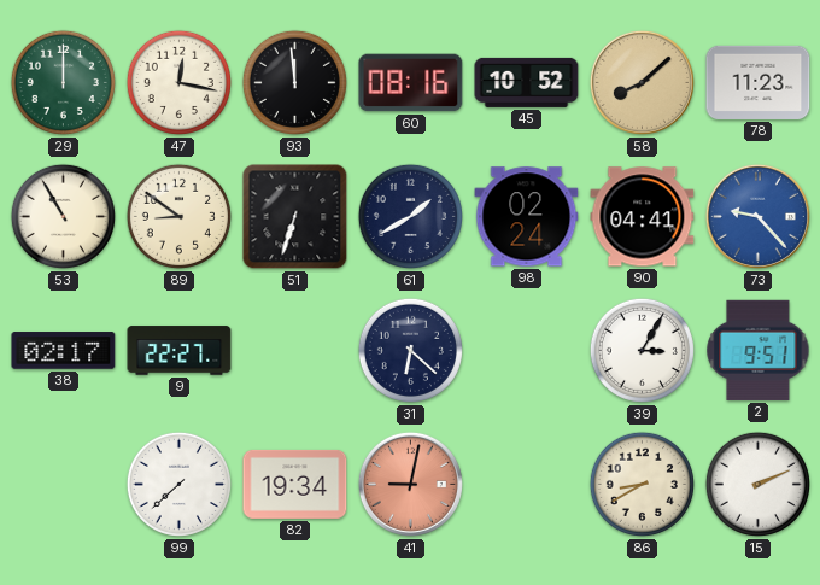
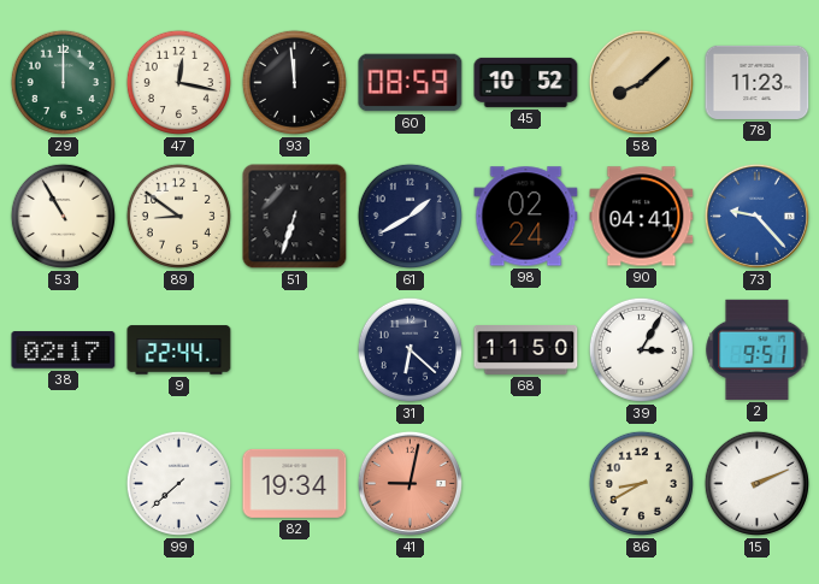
60: 08:16 -> 08:59
9: 22:27 -> 22:44
68: none -> 11:50
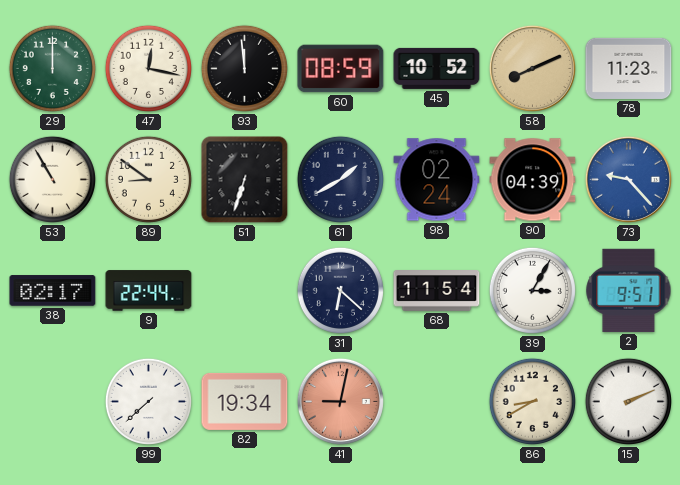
58: 8:08 -> 8:11
90: 04:41 -> 04:39
68: 11:50 -> 11:54
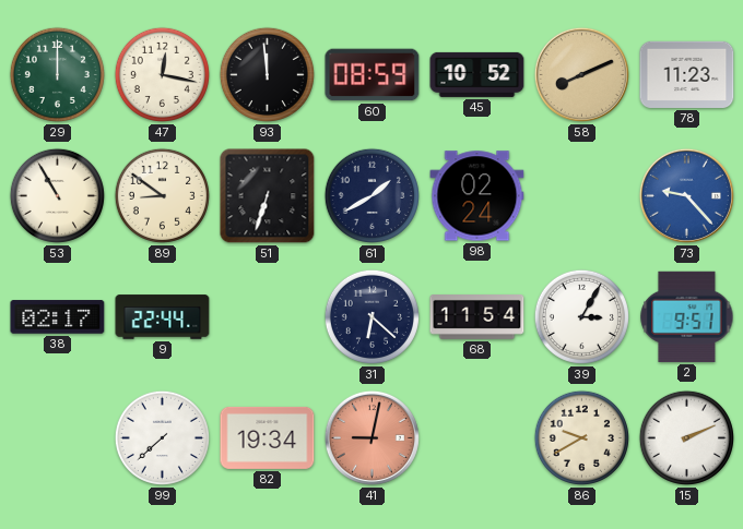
90: 04:39 -> none
86: 8:40 -> 9:40
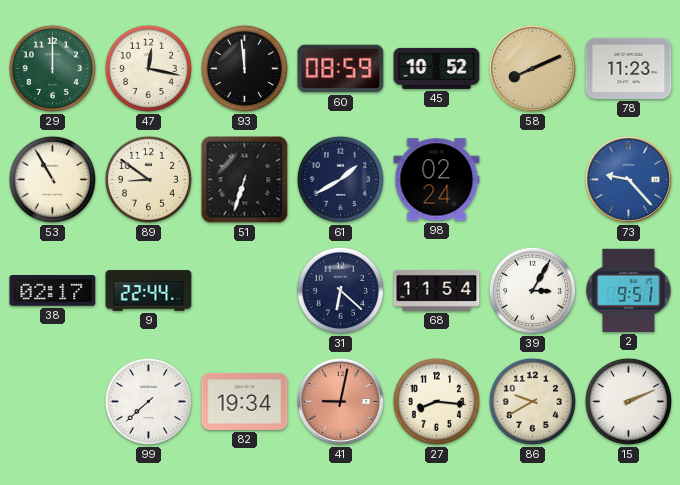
27: none -> 8:16
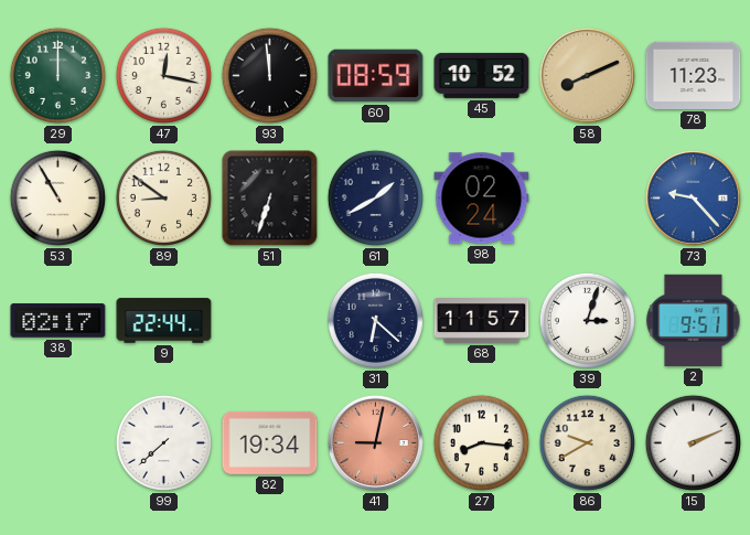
68: 11:54 -> 11:57
39: 3:05 -> 3:03
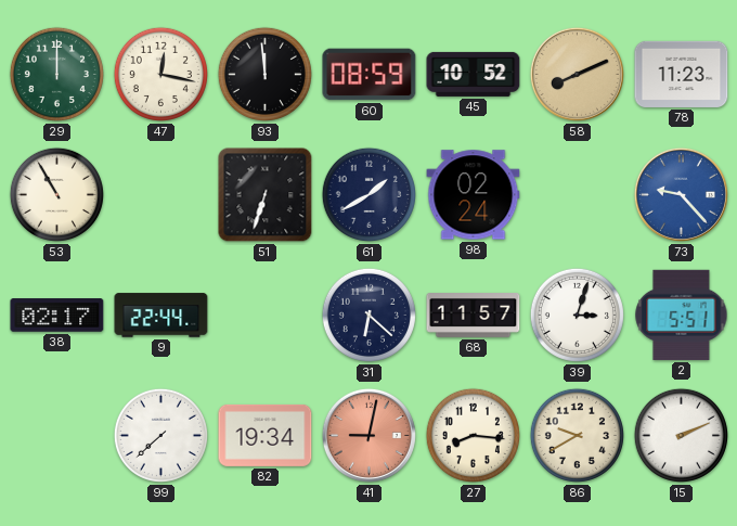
89: 8:51 -> none
2: 9:51 -> 5:51
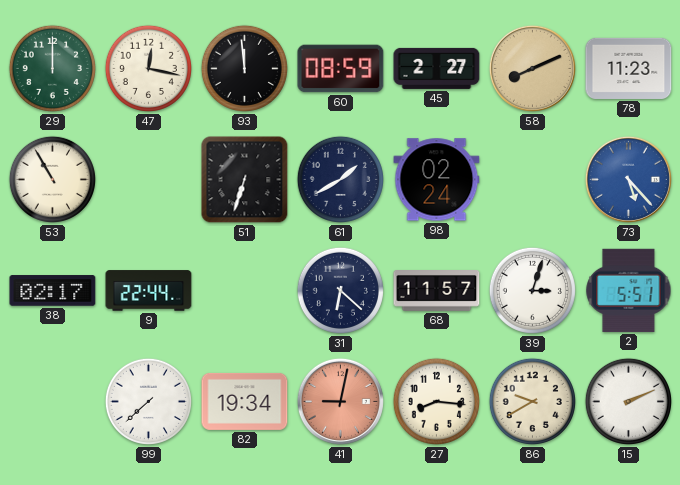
45: 10:52 -> 2:27
73: 9:23 -> 5:23
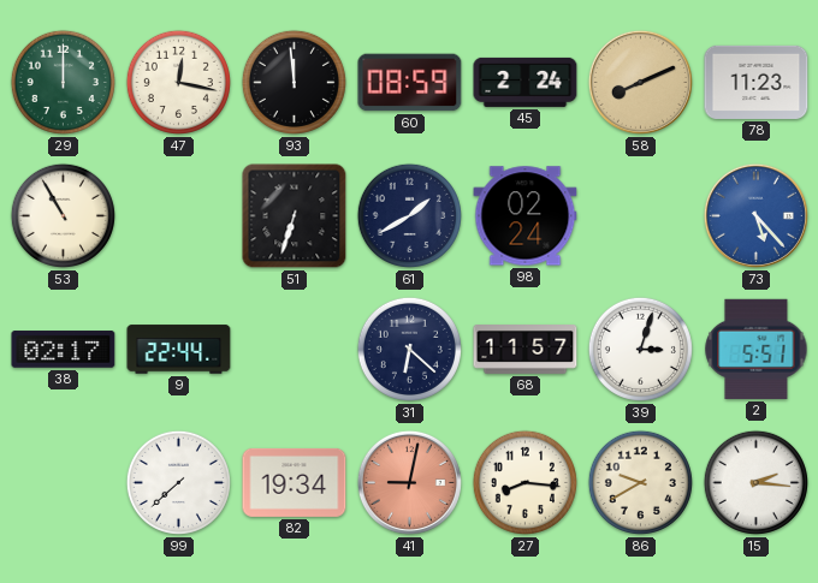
45: 2:27 -> 2:24
15: 2:11 -> 2:16
